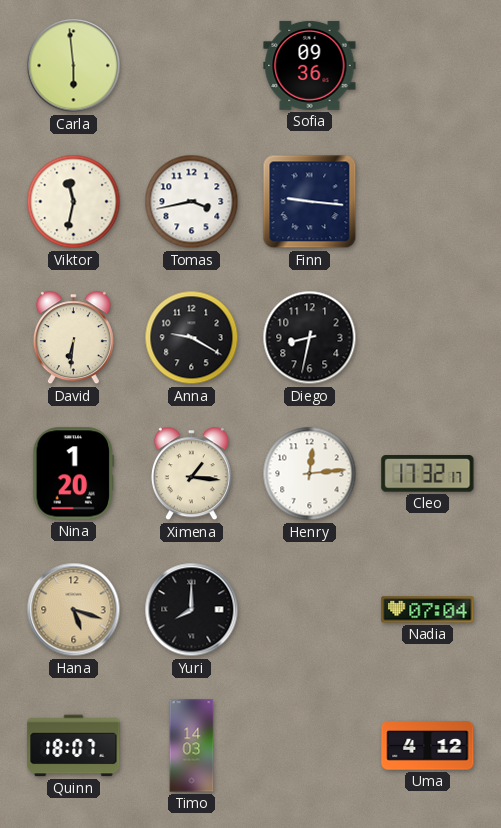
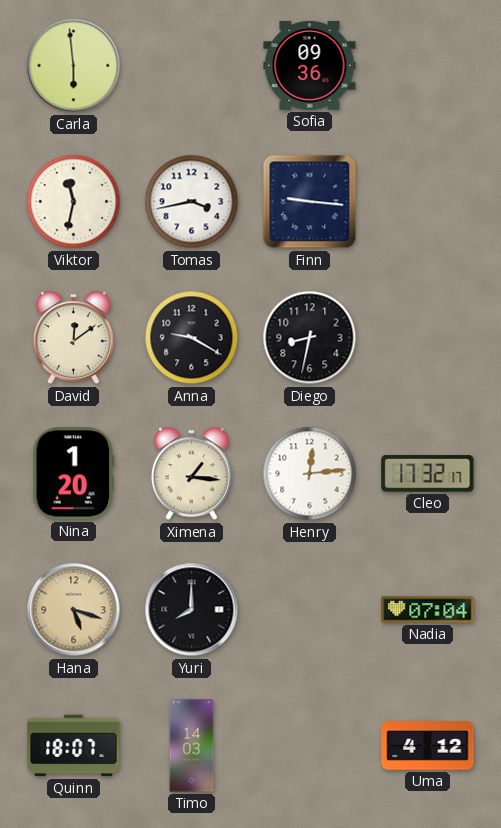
David: 6:31 -> 12:09
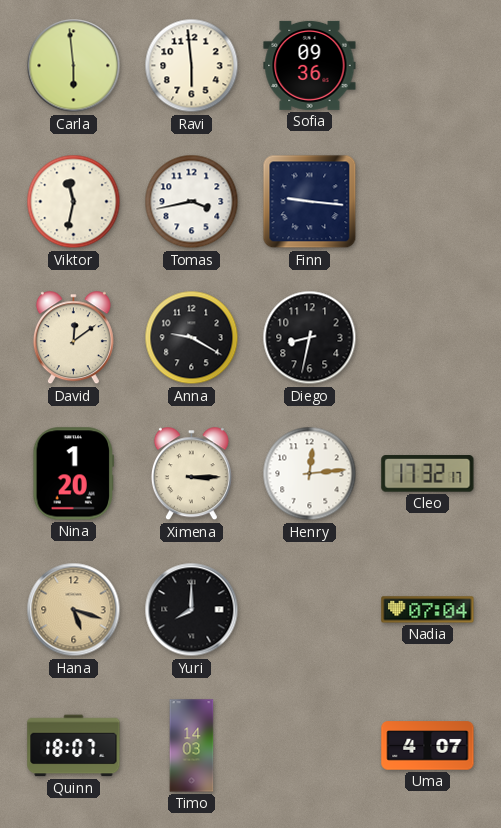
Ravi: none -> 5:59
Ximena: 1:16 -> 3:15
Uma: 4:12 -> 4:07
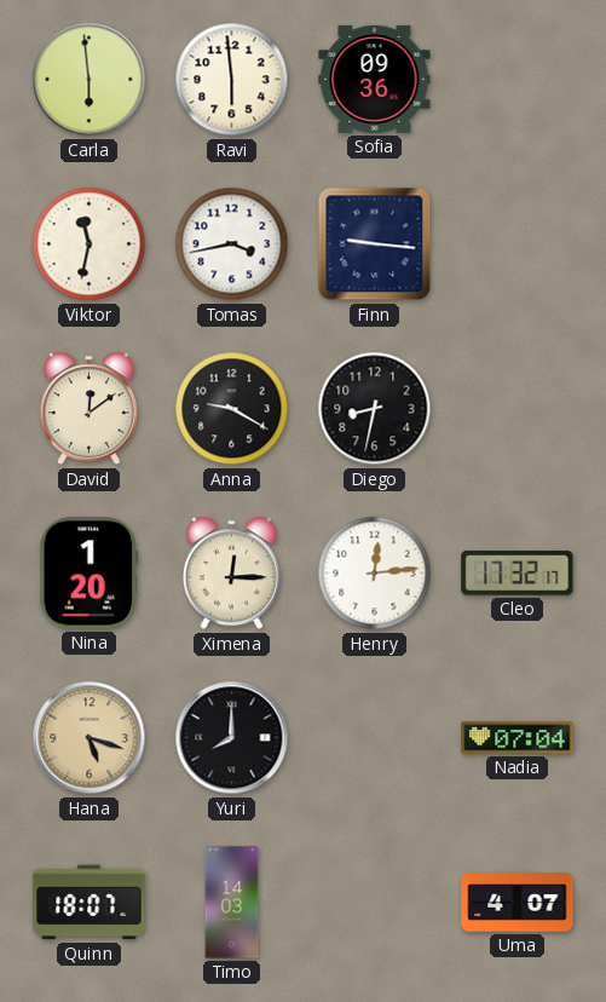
Ximena: 3:15 -> 12:15
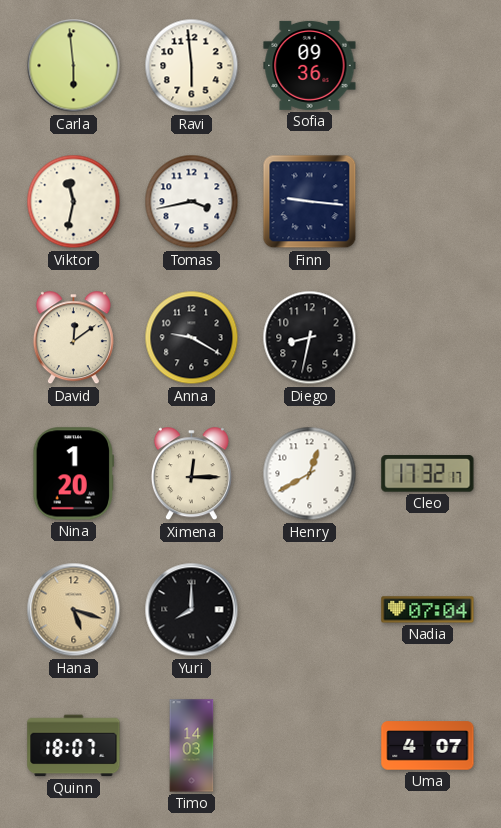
Henry: 12:14 -> 12:40
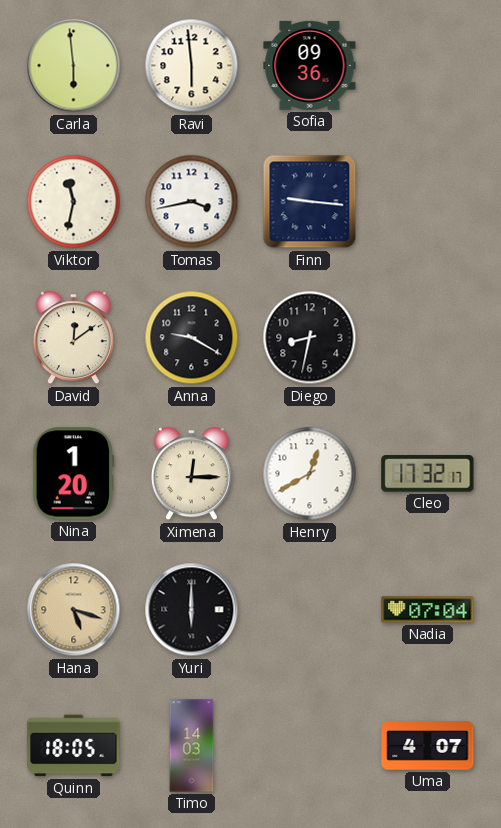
Yuri: 8:00 -> 6:00
Quinn: 18:07 -> 18:05
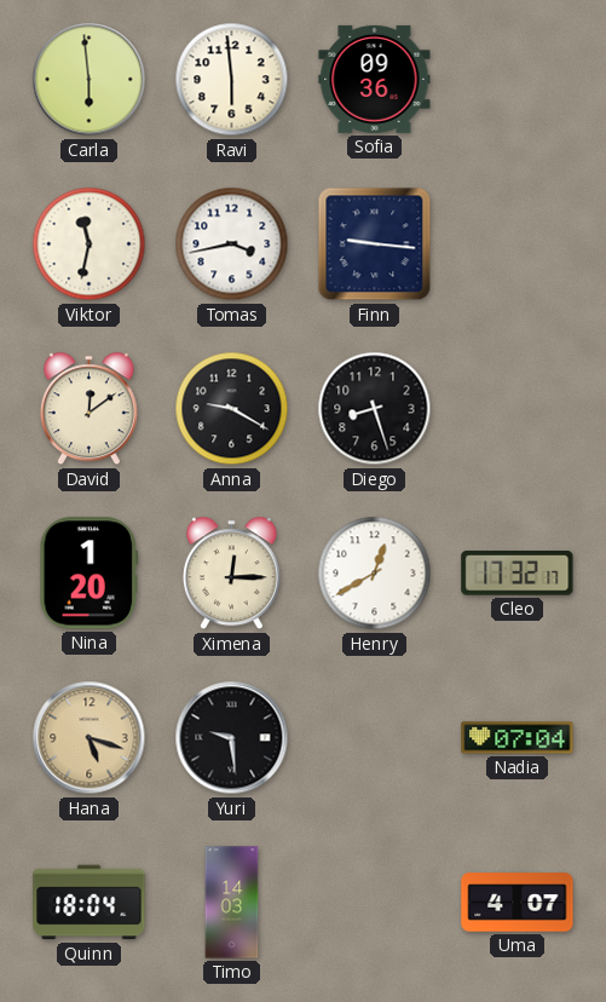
Diego: 8:32 -> 8:27
Yuri: 6:00 -> 9:29
Quinn: 18:05 -> 18:04
